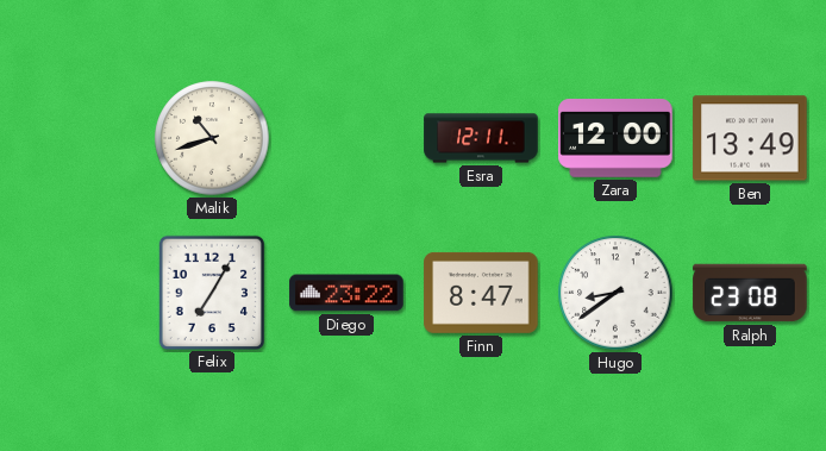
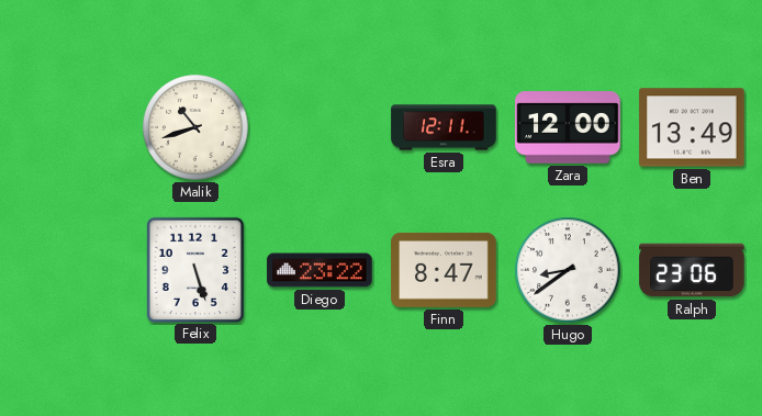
Felix: 7:05 -> 5:27
Ralph: 23:08 -> 23:06
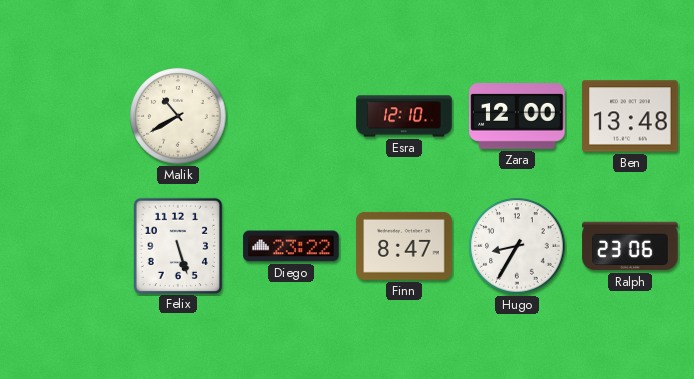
Malik: 10:42 -> 10:40
Esra: 12:11 -> 12:10
Ben: 13:49 -> 13:48
Hugo: 8:39 -> 8:35
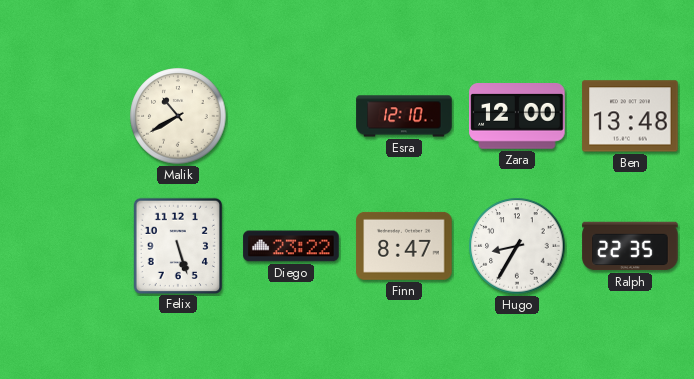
Ralph: 23:06 -> 22:35
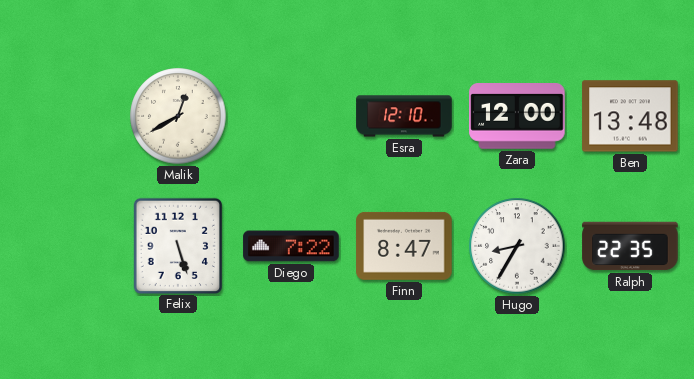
Malik: 10:40 -> 12:40
Diego: 23:22 -> 7:22
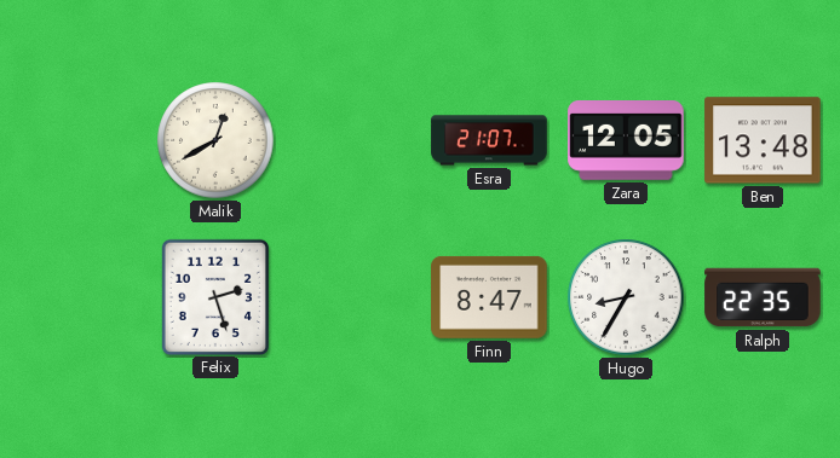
Esra: 12:10 -> 21:07
Zara: 12:00 -> 12:05
Felix: 5:27 -> 2:27
Diego: 7:22 -> none
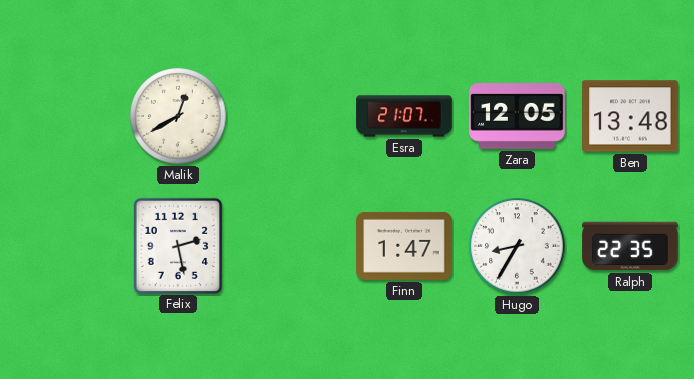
Felix: 2:27 -> 2:28
Finn: 8:47 -> 1:47
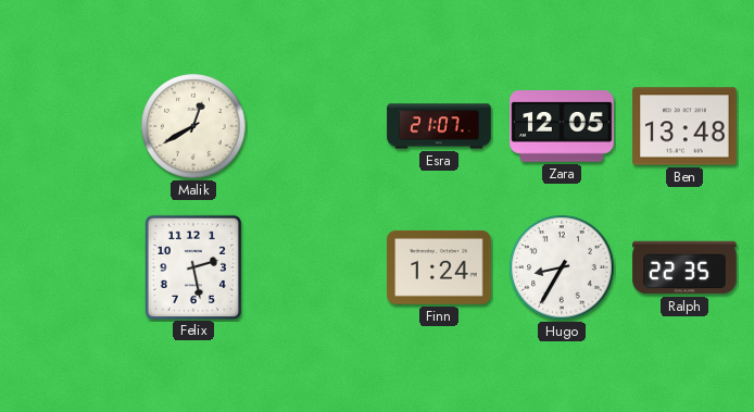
Finn: 1:47 -> 1:24
